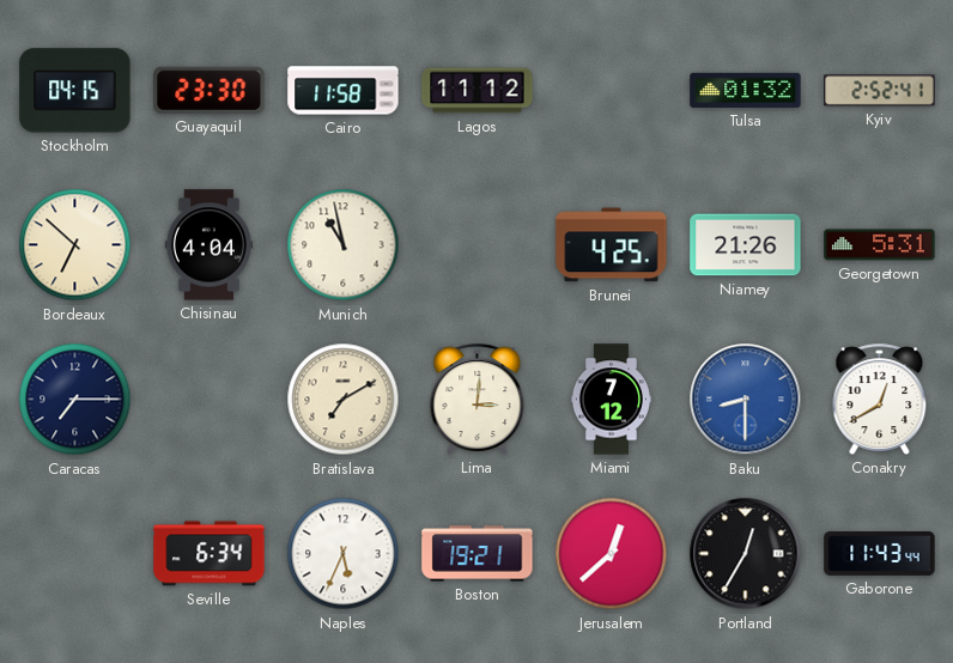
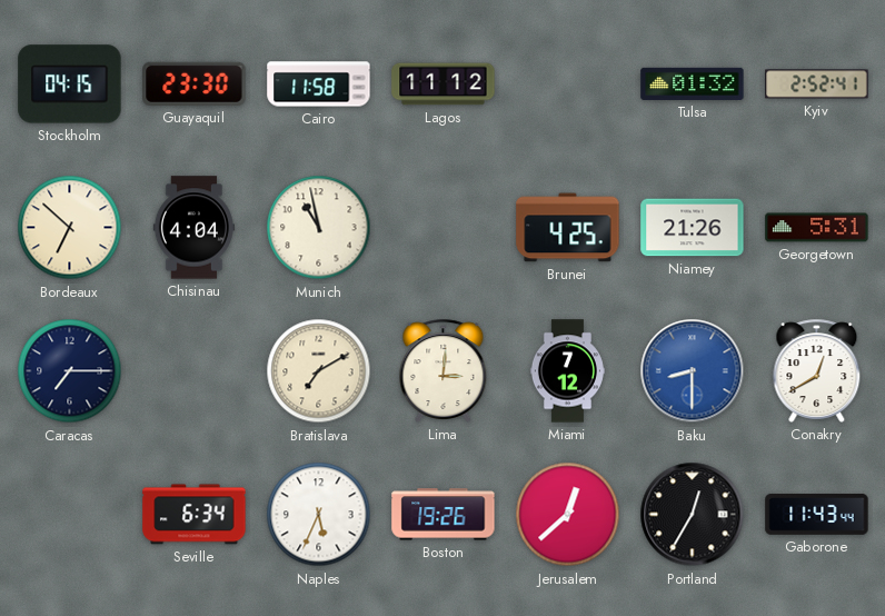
Boston: 19:21 -> 19:26
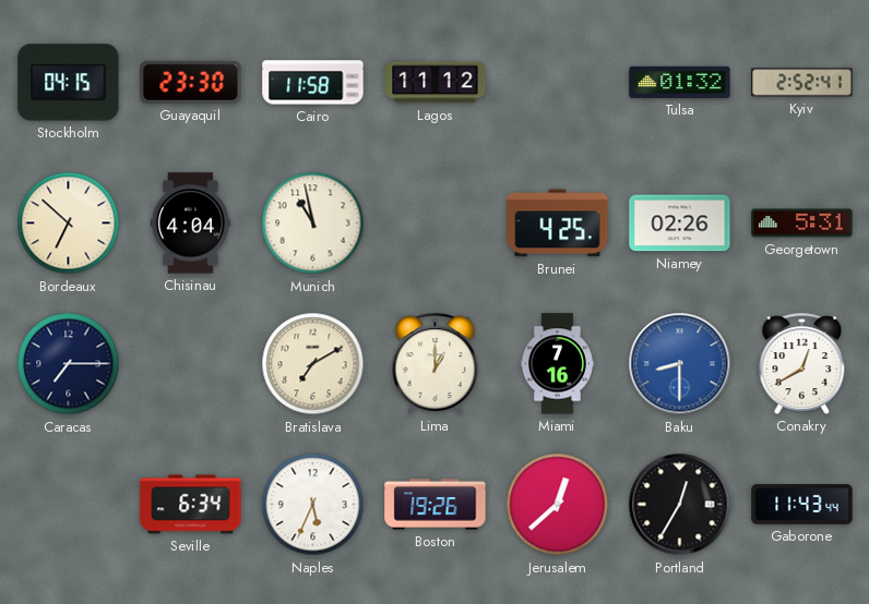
Niamey: 21:26 -> 02:26
Lima: 3:01 -> 1:00
Miami: 7:12 -> 7:16
